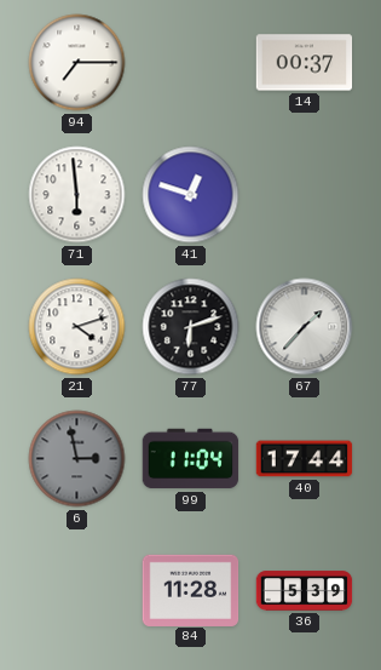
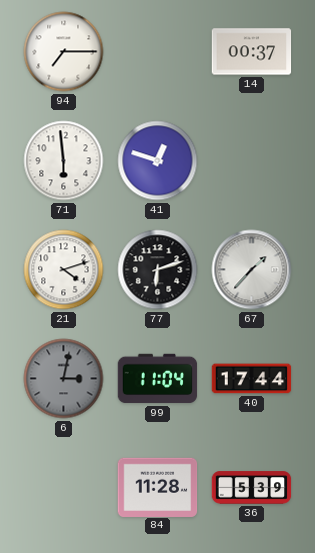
6: 2:58 -> 3:02
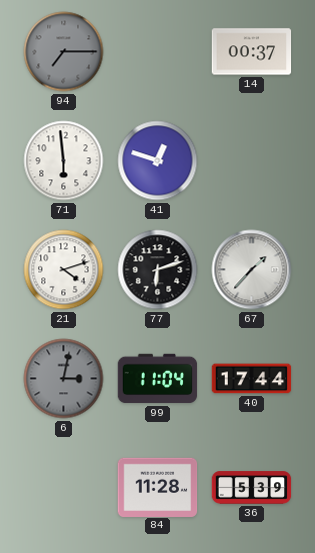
94 dial: white -> grey
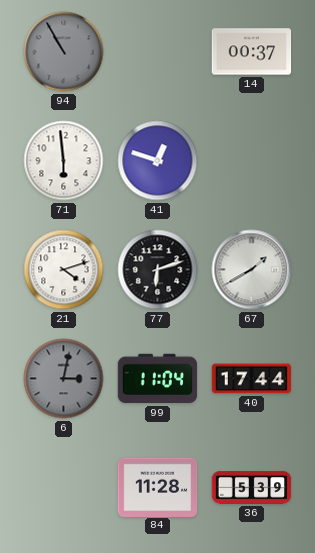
94: 7:15 -> 10:55
67: 1:37 -> 1:40
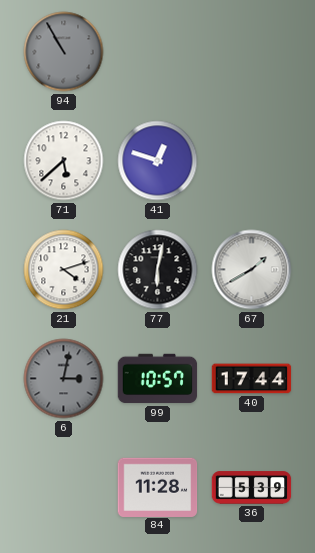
14: 00:37 -> none
71: 5:59 -> 5:38
77: 6:12 -> 6:02
99: 11:04 -> 10:57
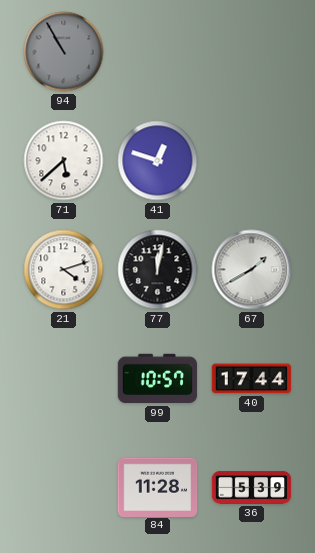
77: 6:02 -> 12:02
6: 3:02 -> none
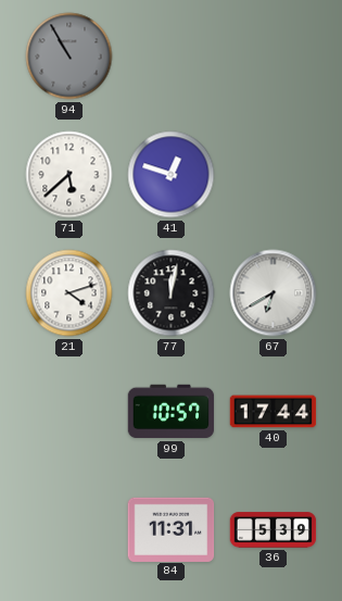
67: 1:40 -> 6:40
84: 11:28 -> 11:31
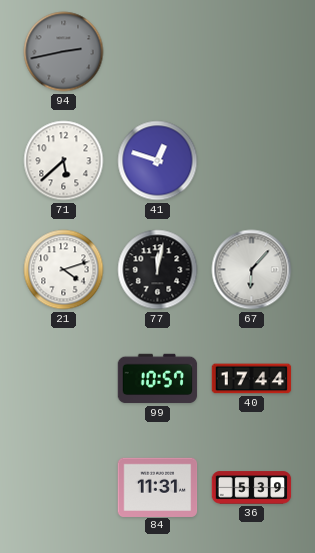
94: 10:55 -> 2:43
67: 6:40 -> 6:07
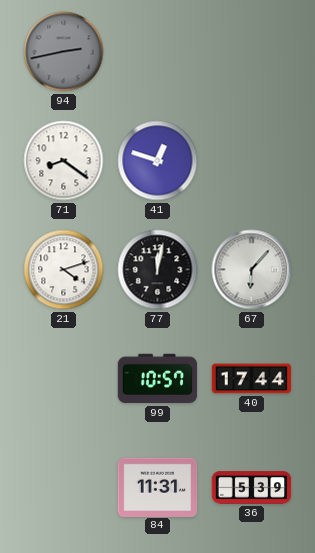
71: 5:38 -> 8:21
